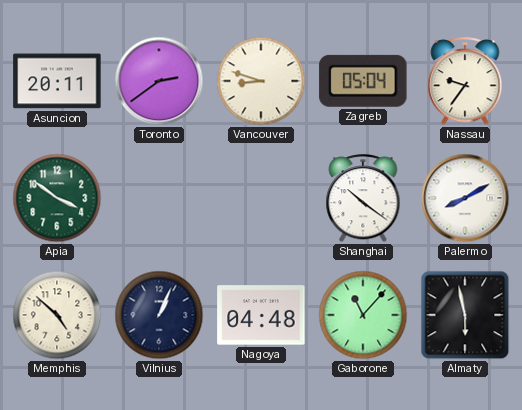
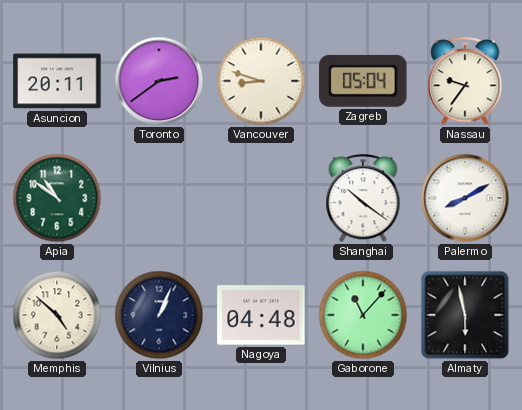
Apia: 3:51 -> 10:51
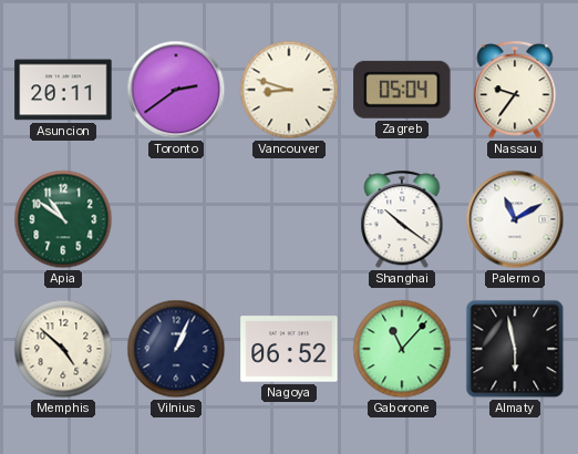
Palermo: 8:10 -> 11:10
Nagoya: 04:48 -> 06:52
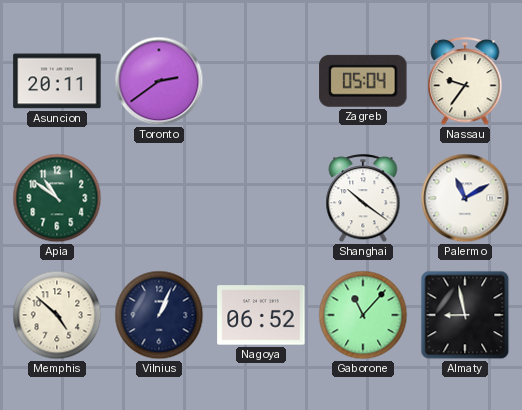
Vancouver: 8:48 -> none
Almaty: 5:58 -> 8:58
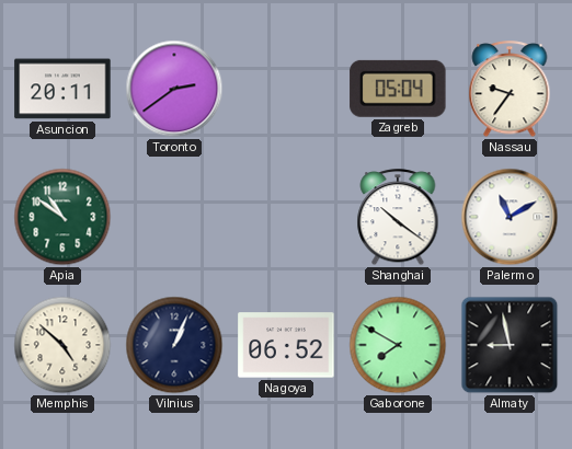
Gaborone: 11:07 -> 7:50
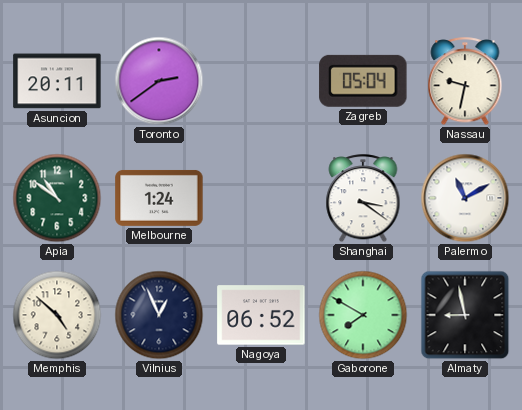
Nassau: 9:36 -> 9:32
Melbourne: none -> 1:24
Shanghai: 10:21 -> 3:21
Vilnius: 1:04 -> 12:56
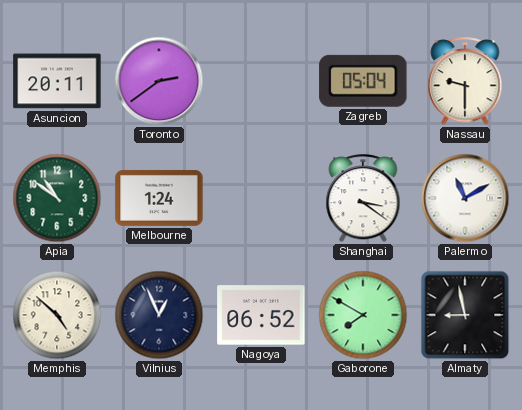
Nassau: 9:32 -> 9:30
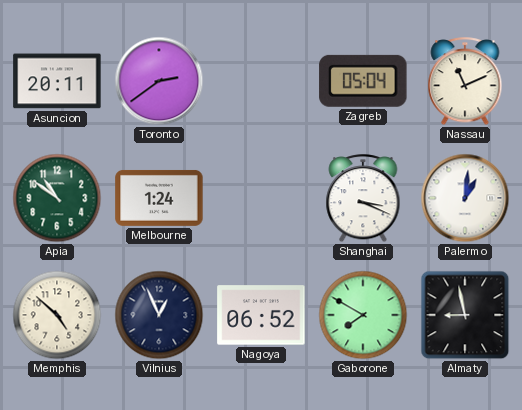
Nassau: 9:30 -> 11:11
Shanghai: 3:21 -> 3:19
Palermo: 11:10 -> 1:01
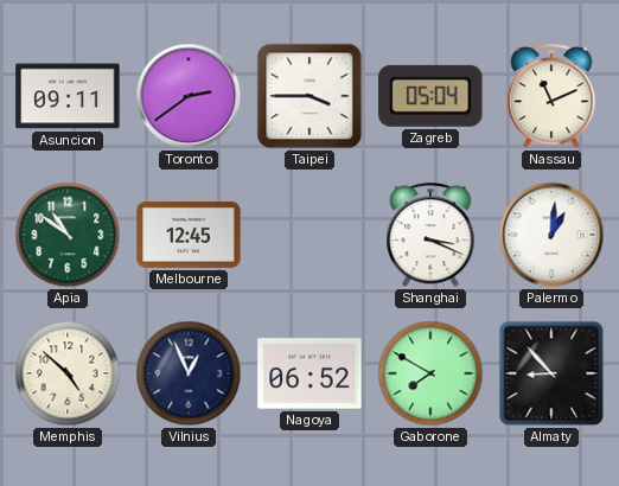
Asuncion: 20:11 -> 09:11
Taipei: none -> 3:45
Melbourne: 1:24 -> 12:45
Almaty: 8:58 -> 8:53
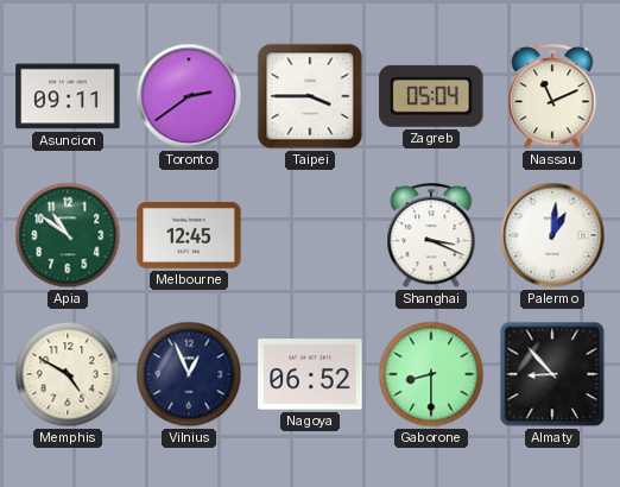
Memphis: 4:52 -> 4:50
Gaborone: 7:50 -> 8:30
